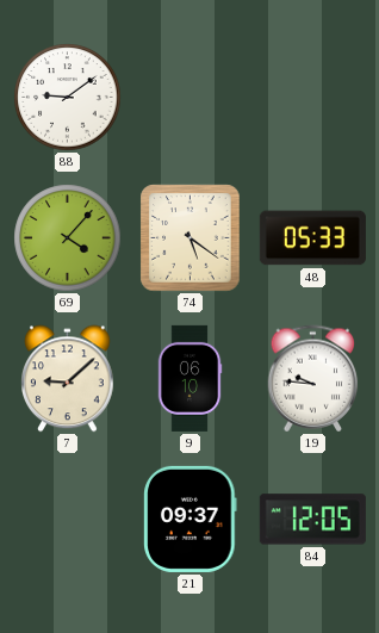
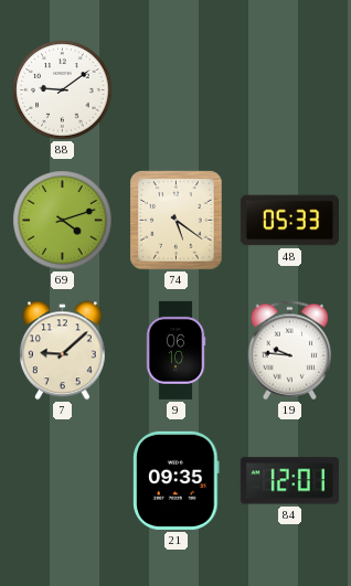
69: 4:07 -> 4:12
21: 09:37 -> 09:35
84: 12:05 -> 12:01
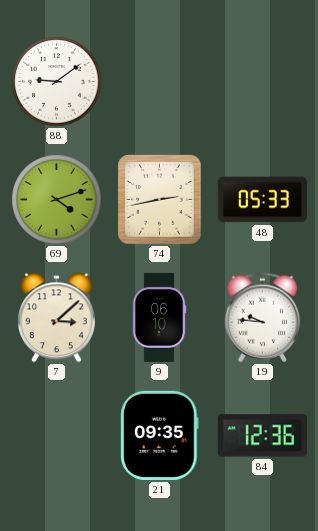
74: 5:21 -> 2:43
7: 9:08 -> 3:08
84: 12:01 -> 12:36
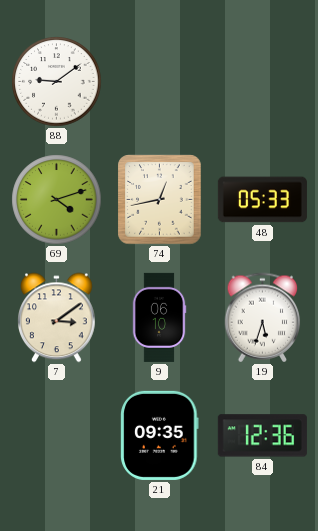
74: 2:43 -> 12:43
7: 3:08 -> 3:09
19: 9:46 -> 5:33
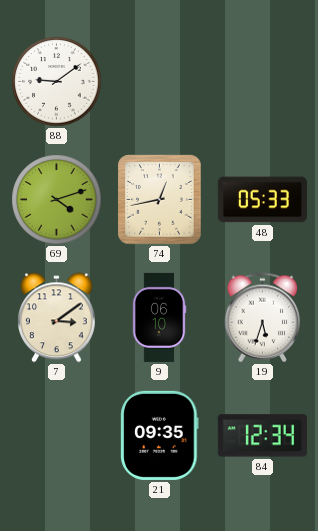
84: 12:36 -> 12:34
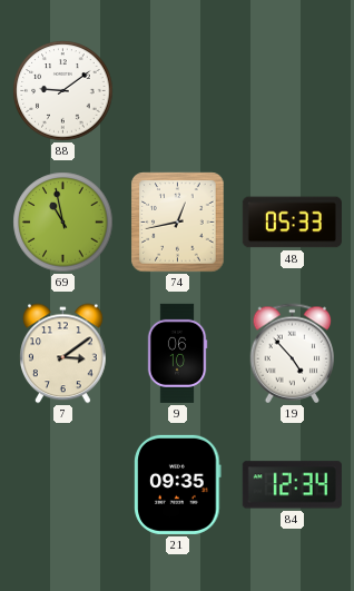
69: 4:12 -> 10:58
19: 5:33 -> 4:53
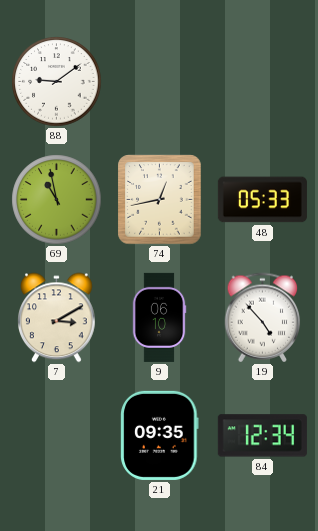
7: 3:09 -> 3:10
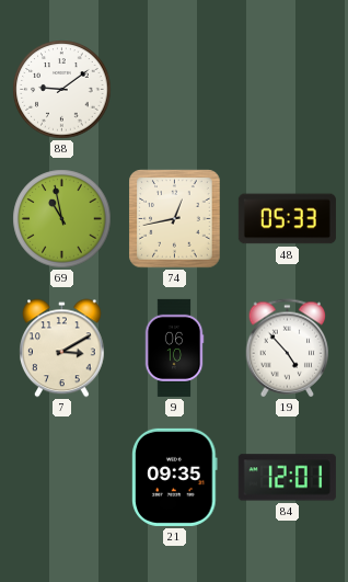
84: 12:34 -> 12:01
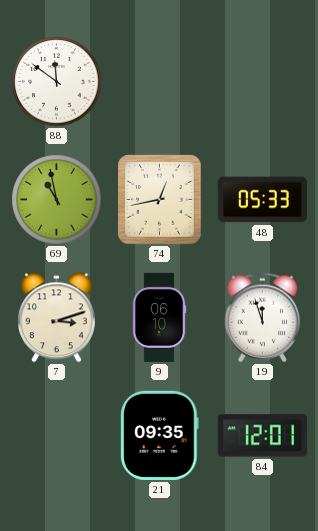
88: 9:09 -> 11:51
7: 3:10 -> 3:12
19: 4:53 -> 11:57
